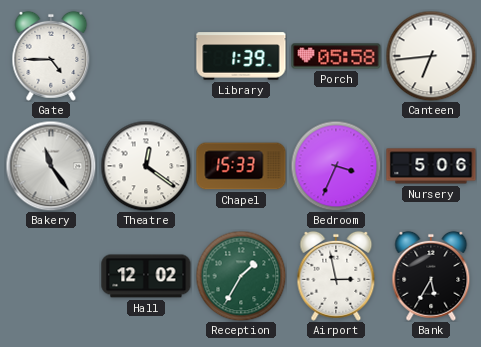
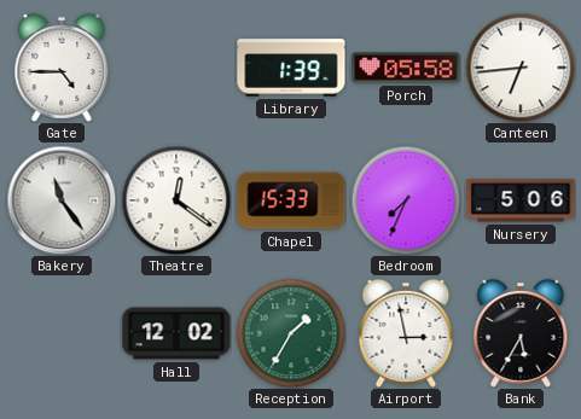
Bedroom: 3:34 -> 7:34
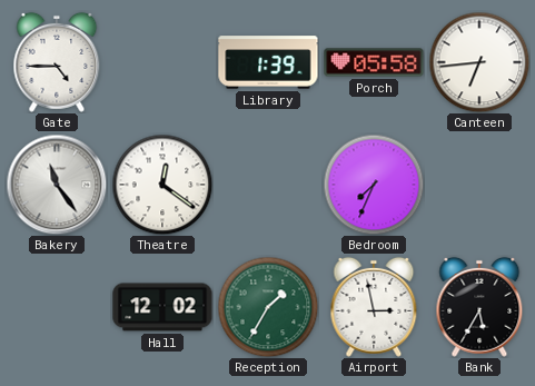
Chapel: 15:33 -> none
Nursery: 5:06 -> none
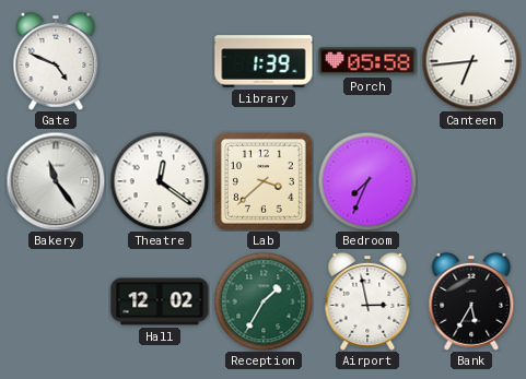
Gate: 4:45 -> 4:49
Lab: none -> 3:38
